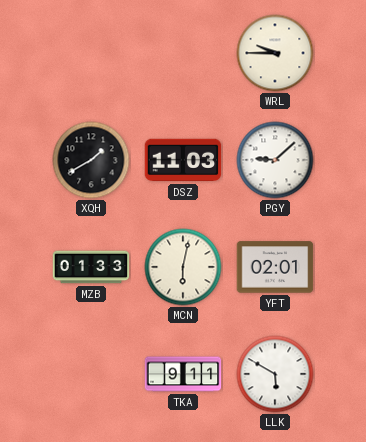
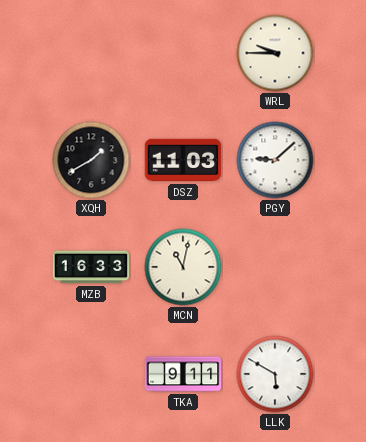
MZB: 01:33 -> 16:33
MCN: 6:02 -> 11:02
YFT: 02:01 -> none
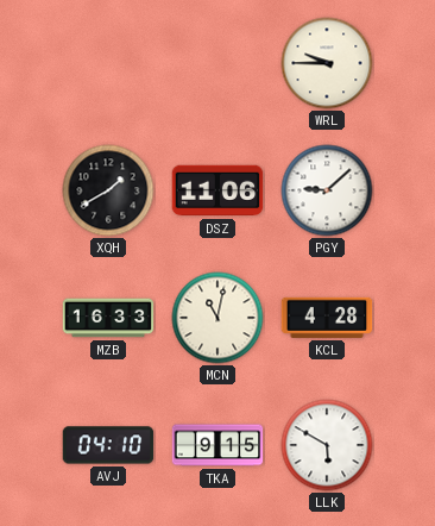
DSZ: 11:03 -> 11:06
KCL: none -> 4:28
AVJ: none -> 04:10
TKA: 9:11 -> 9:15
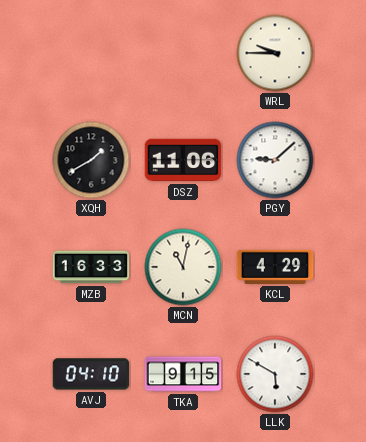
KCL: 4:28 -> 4:29
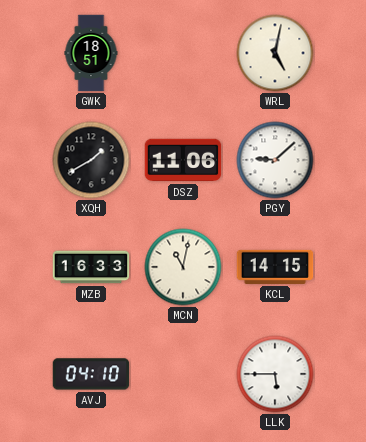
GWK: none -> 18:51
WRL: 9:45 -> 5:02
KCL: 4:29 -> 14:15
TKA: 9:15 -> none
LLK: 5:50 -> 5:45
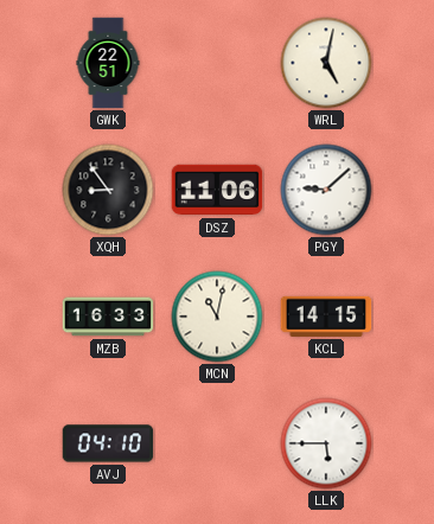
GWK: 18:51 -> 22:51
XQH: 1:40 -> 8:54
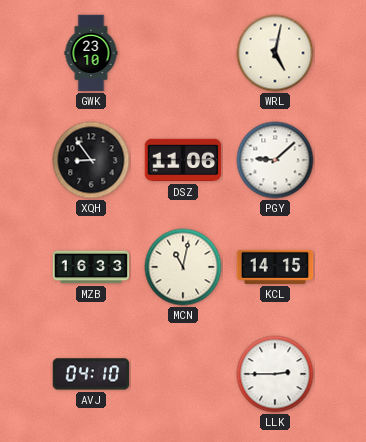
GWK: 22:51 -> 23:10
LLK: 5:45 -> 2:45
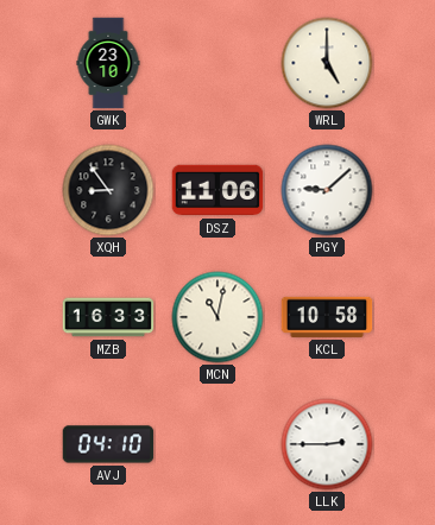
WRL: 5:02 -> 5:00
KCL: 14:15 -> 10:58
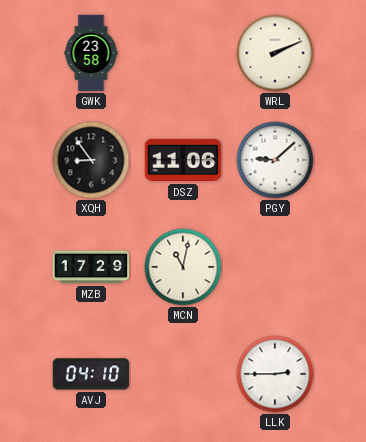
GWK: 23:10 -> 23:58
WRL: 5:00 -> 2:11
MZB: 16:33 -> 17:29
KCL: 10:58 -> none
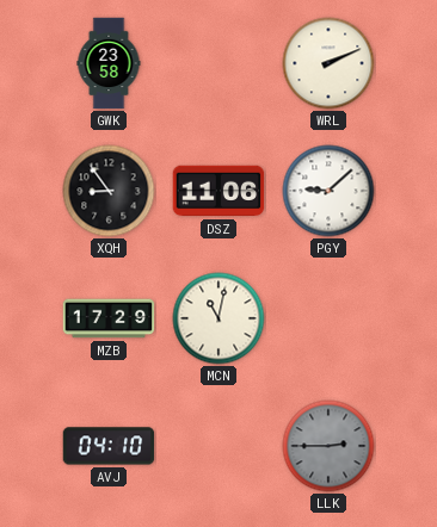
LLK dial: white -> grey
